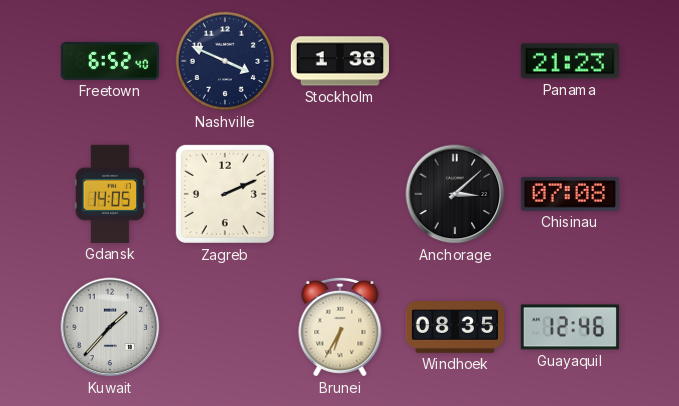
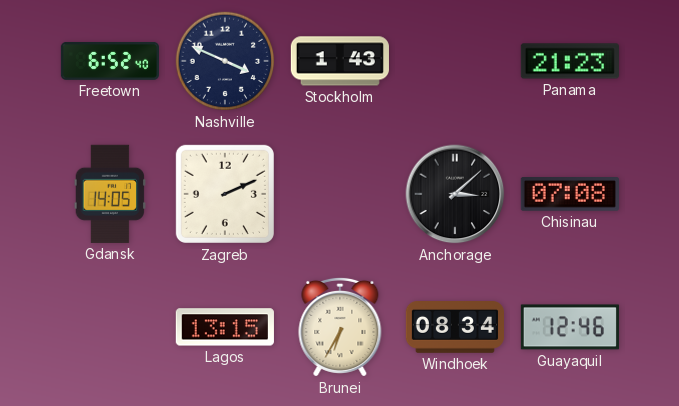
Stockholm: 1:38 -> 1:43
Kuwait: 1:37 -> none
Lagos: none -> 13:15
Windhoek: 08:35 -> 08:34
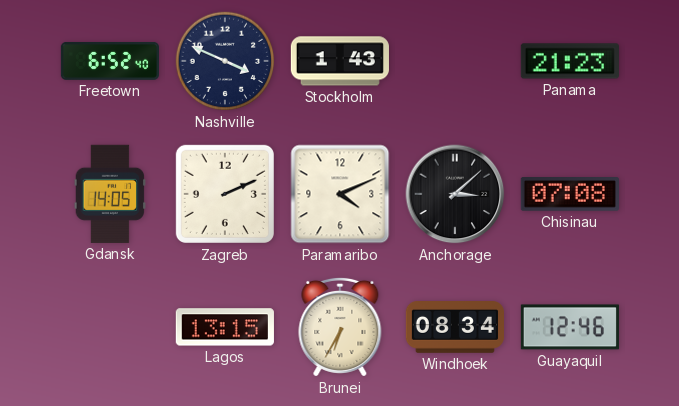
Paramaribo: none -> 4:11
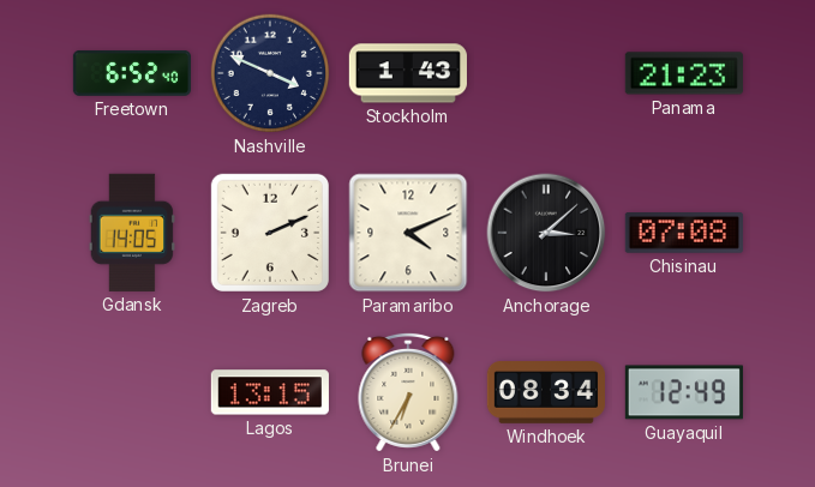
Guayaquil: 12:46 -> 12:49
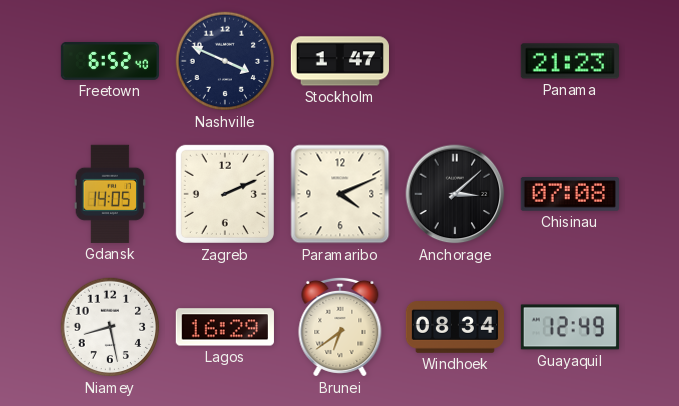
Stockholm: 1:43 -> 1:47
Niamey: none -> 8:28
Lagos: 13:15 -> 16:29
Brunei: 6:35 -> 6:39
